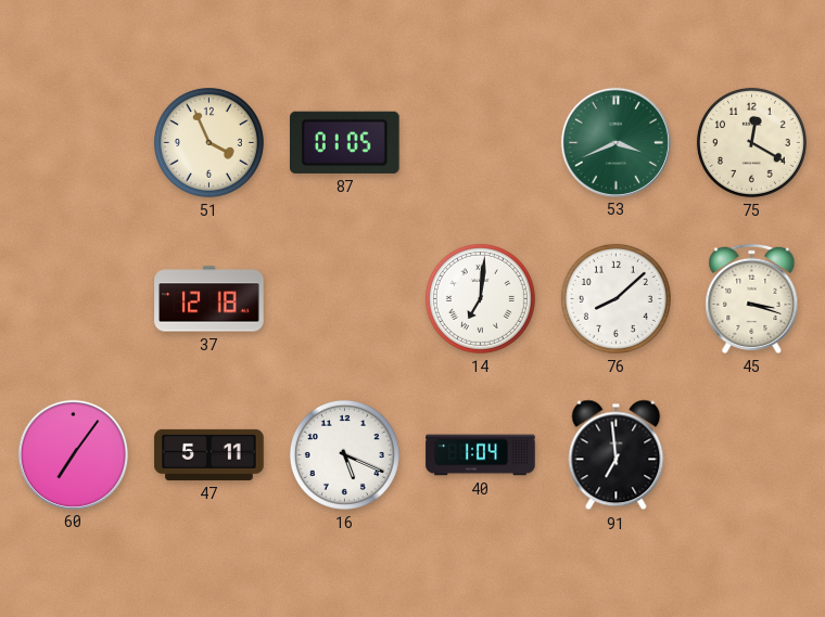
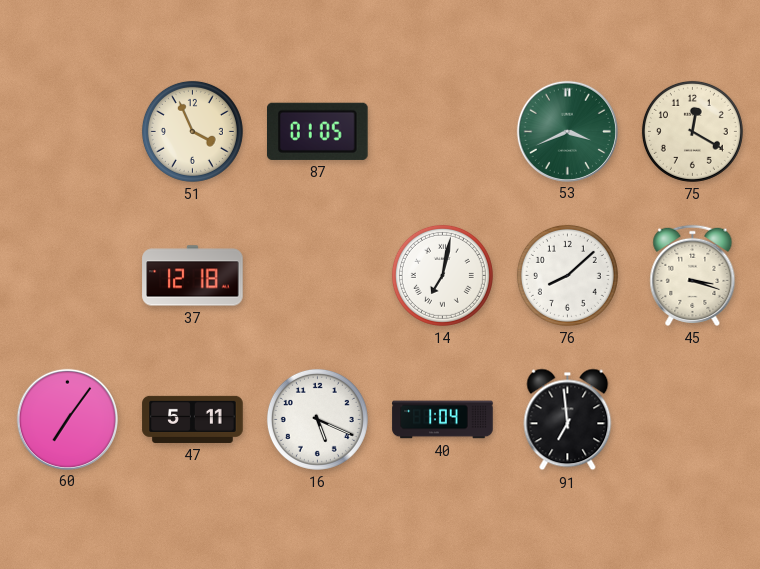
14: 7:01 -> 7:02
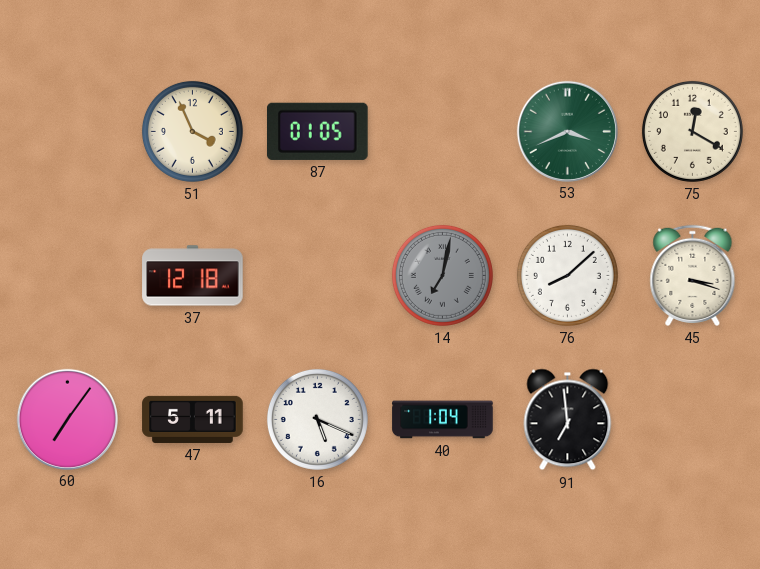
14 dial: white -> grey
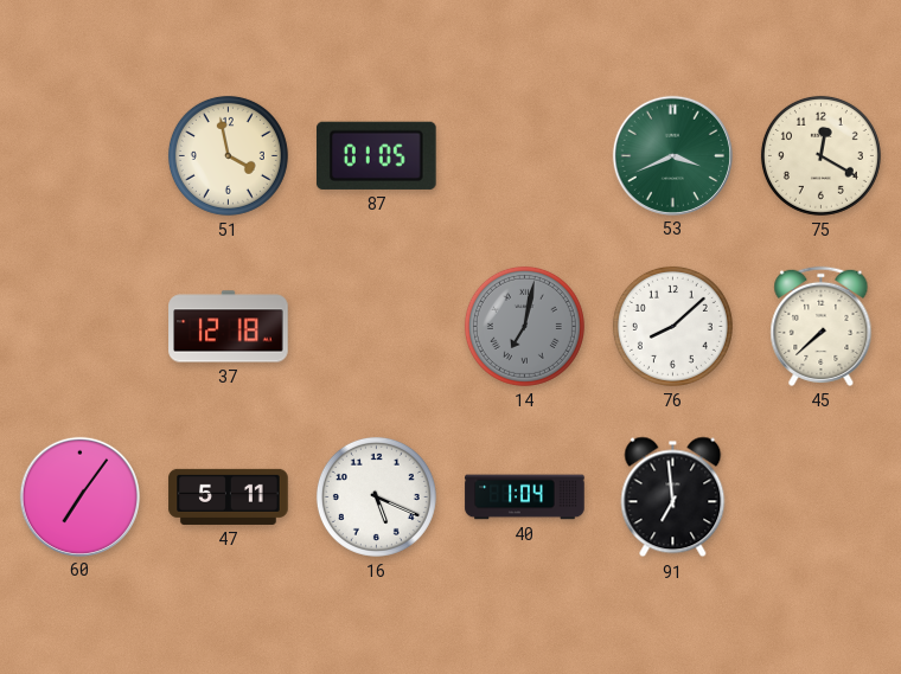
51: 3:56 -> 3:58
45: 3:18 -> 7:38
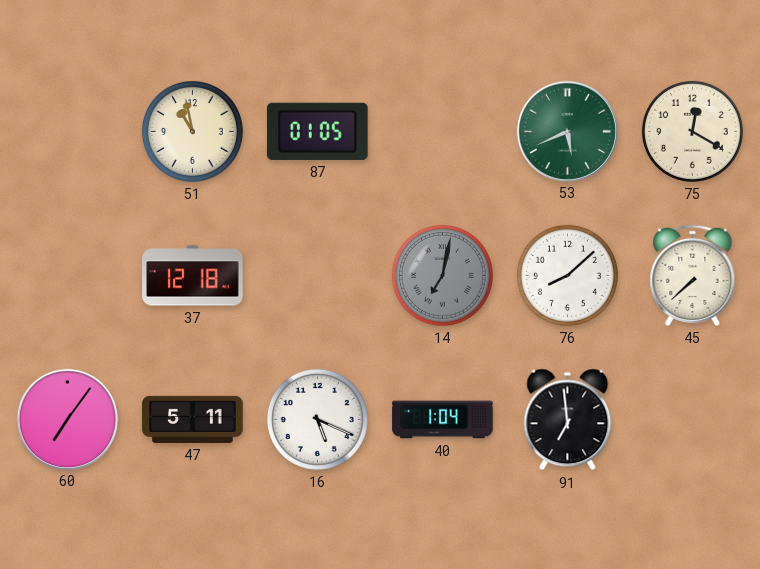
51: 3:58 -> 10:58
53: 3:41 -> 5:41
